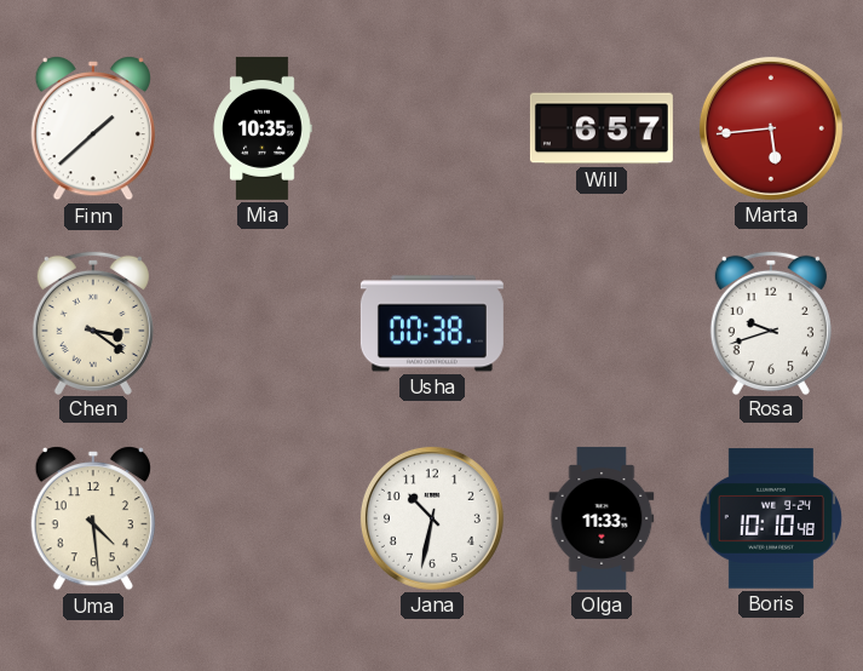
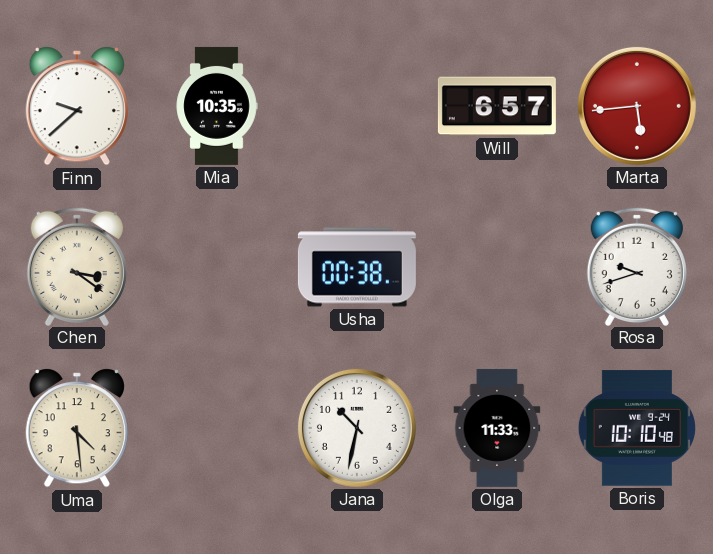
Finn: 1:38 -> 9:38
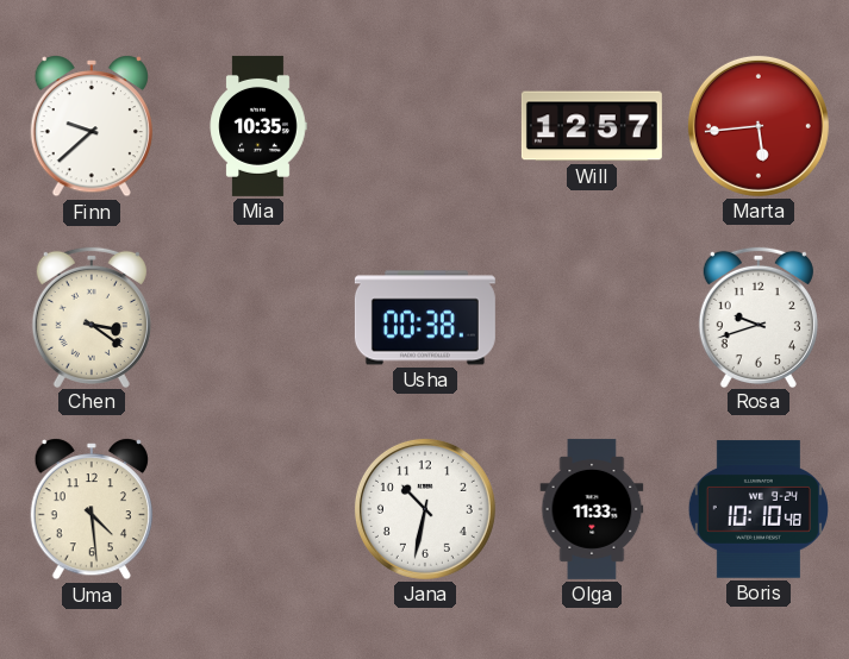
Will: 6:57 -> 12:57
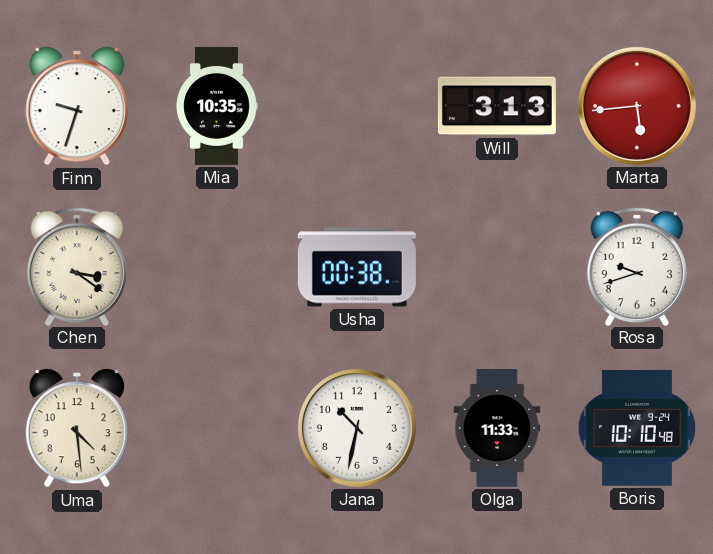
Finn: 9:38 -> 9:33
Will: 12:57 -> 3:13
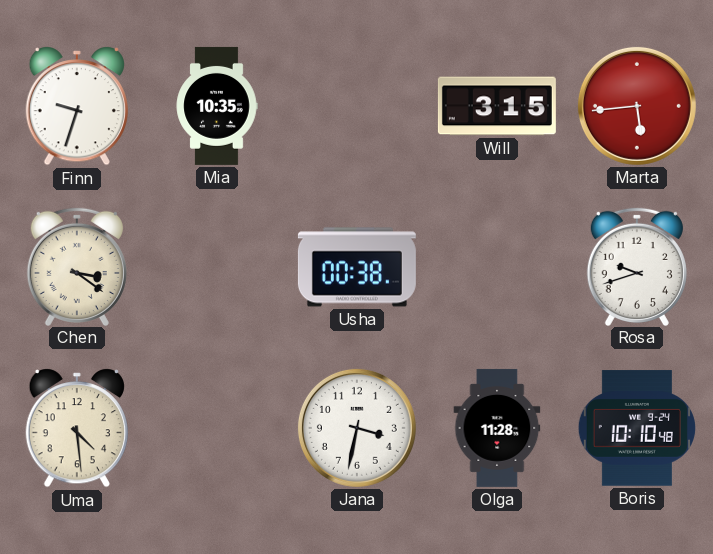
Will: 3:13 -> 3:15
Jana: 10:32 -> 3:32
Olga: 11:33 -> 11:28
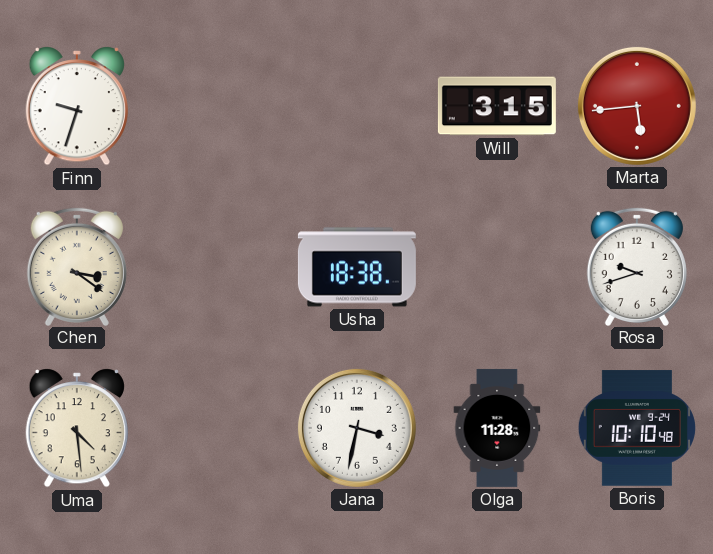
Mia: 10:35 -> none
Usha: 00:38 -> 18:38
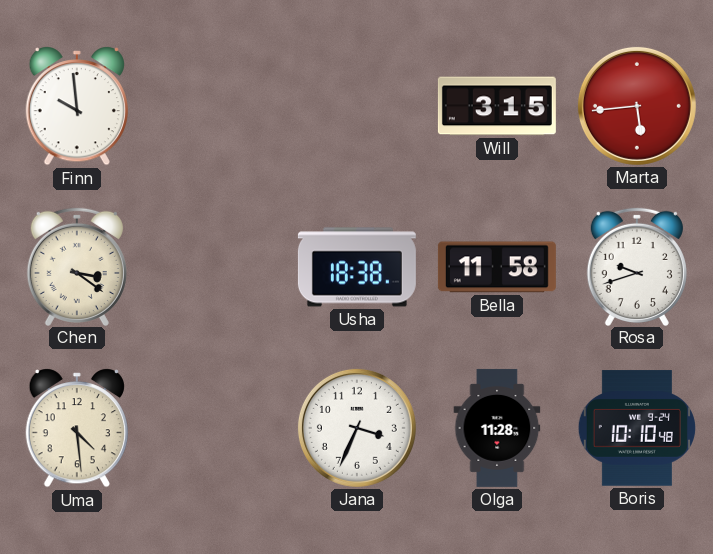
Finn: 9:33 -> 9:59
Bella: none -> 11:58
Jana: 3:32 -> 3:34
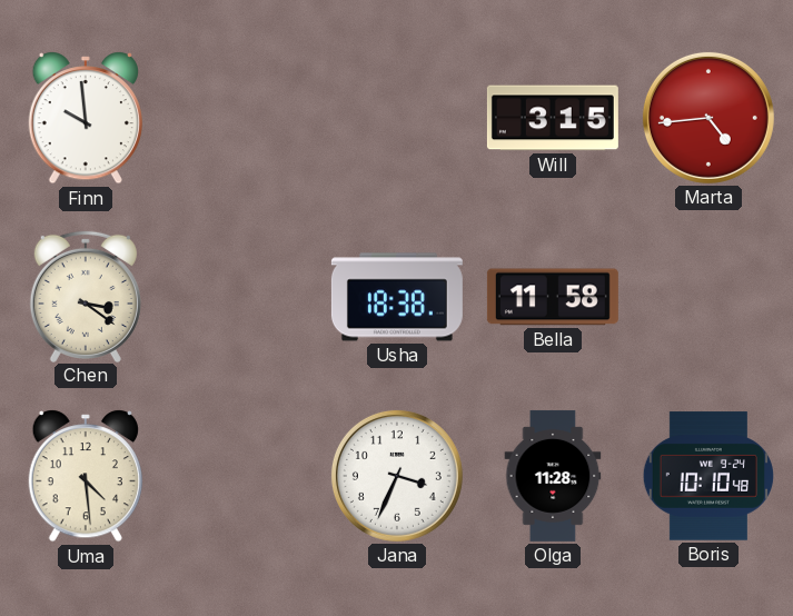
Marta: 5:44 -> 4:44
Rosa: 9:42 -> none
